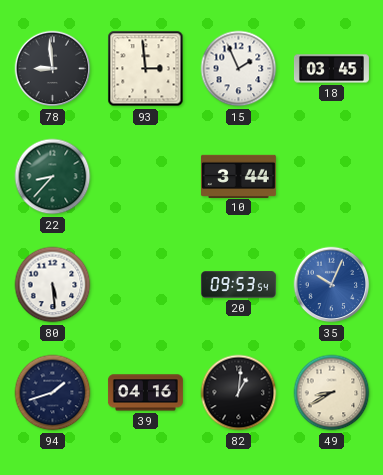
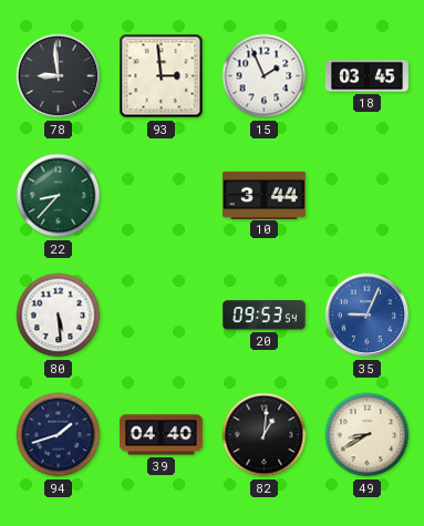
35: 10:04 -> 9:04
39: 04:16 -> 04:40
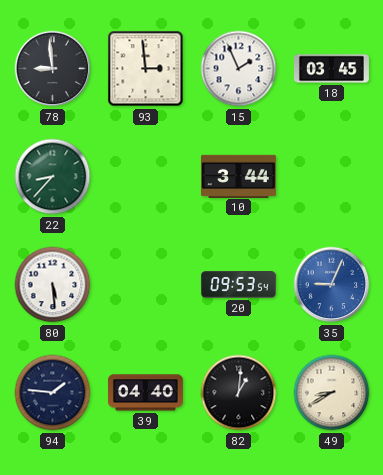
94: 1:42 -> 1:46
